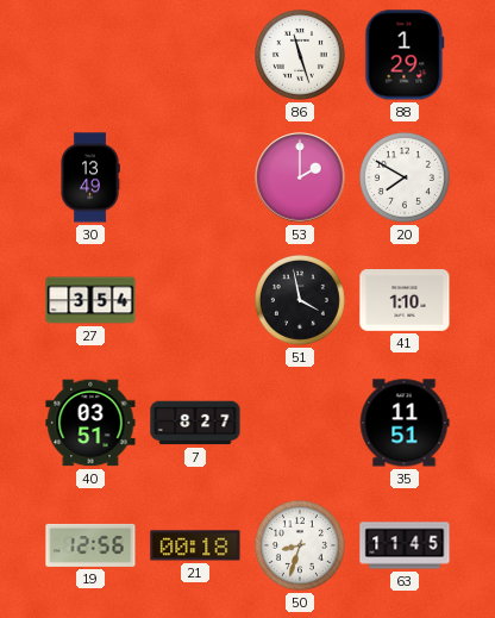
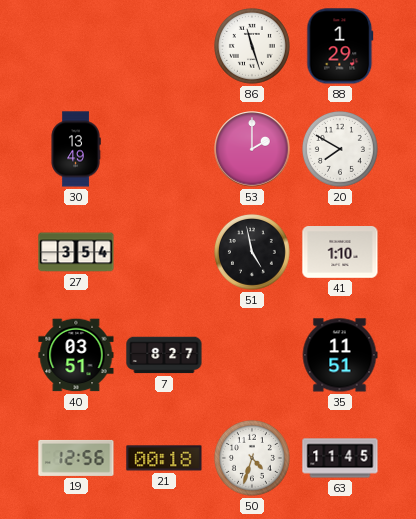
51: 3:58 -> 4:58
50: 8:33 -> 4:33
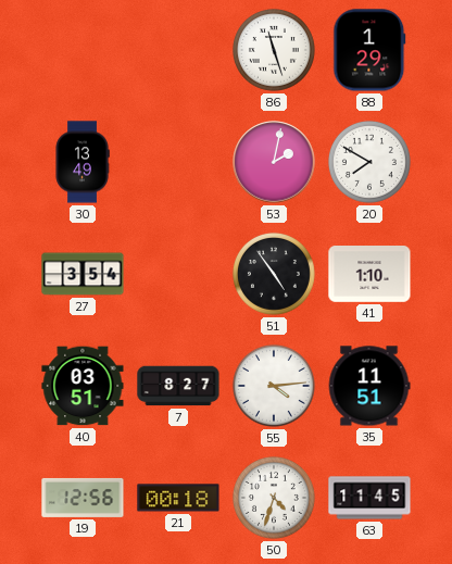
53: 2:00 -> 2:02
51: 4:58 -> 4:54
55: none -> 4:14
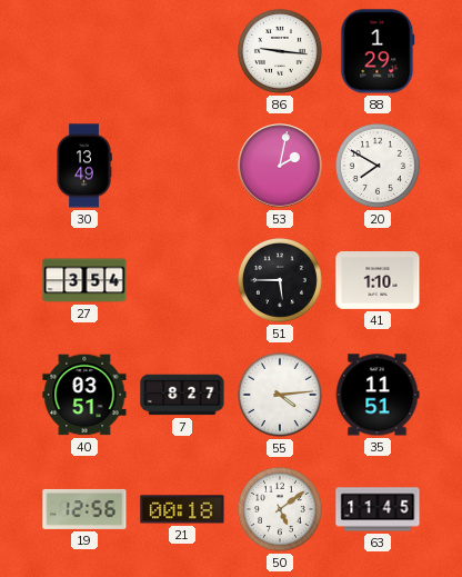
86: 11:27 -> 9:16
51: 4:54 -> 5:45
50: 4:33 -> 5:09
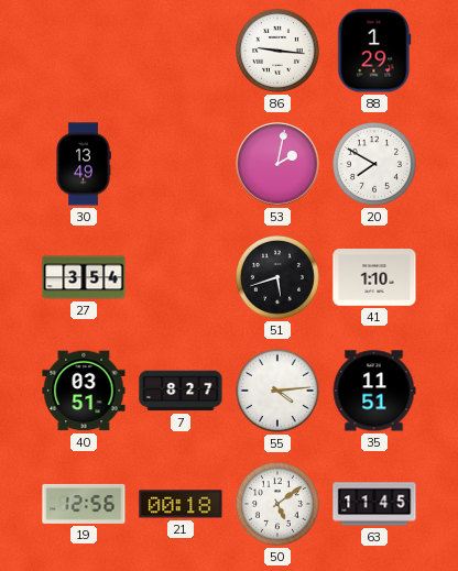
51: 5:45 -> 5:42
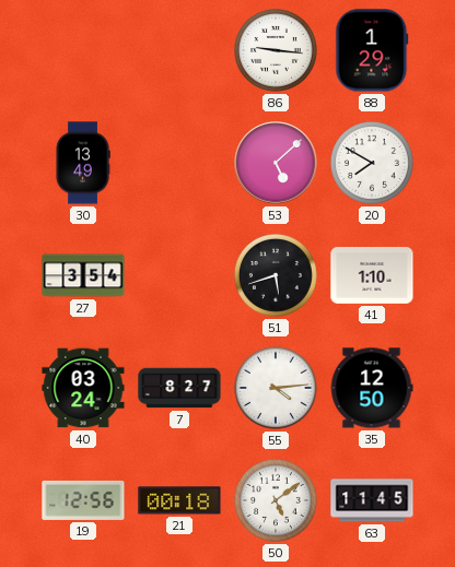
53: 2:02 -> 5:08
40: 03:51 -> 03:24
35: 11:51 -> 12:50
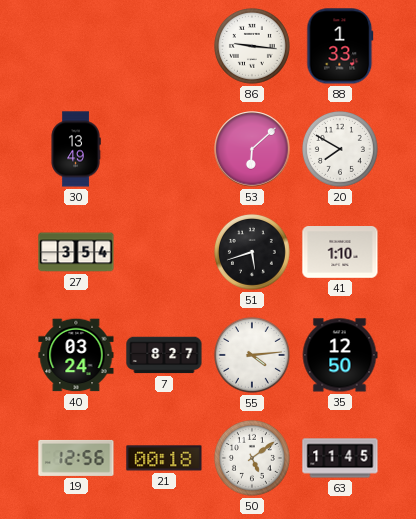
88: 1:29 -> 1:33
53: 5:08 -> 6:08
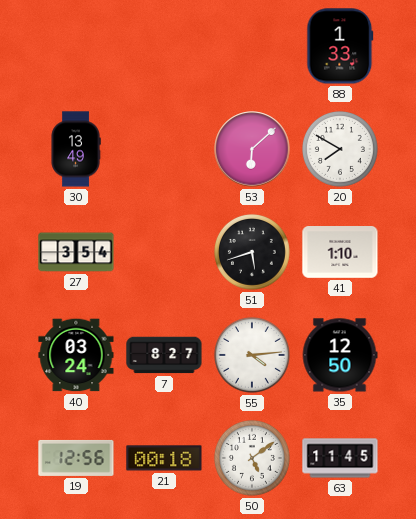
86: 9:16 -> none
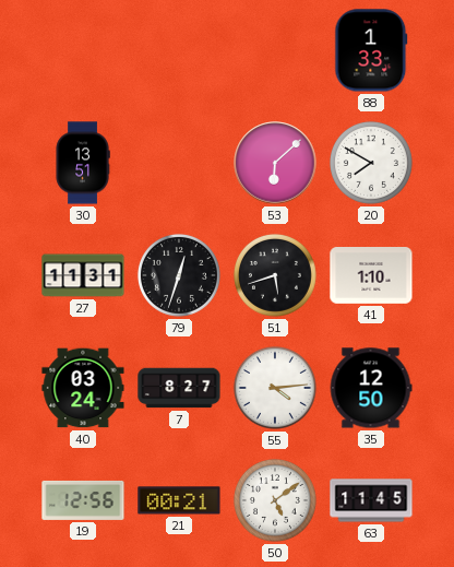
30: 13:49 -> 13:51
27: 3:54 -> 11:31
79: none -> 12:33
21: 00:18 -> 00:21
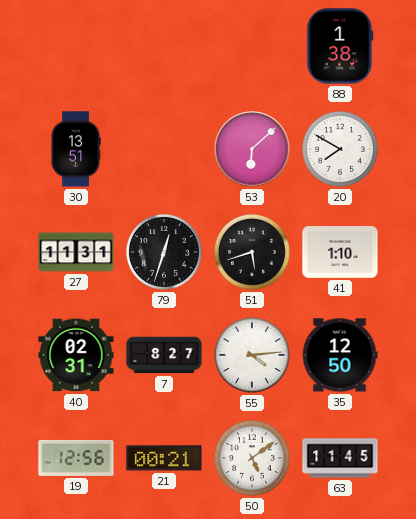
88: 1:33 -> 1:38
40: 03:24 -> 02:31
